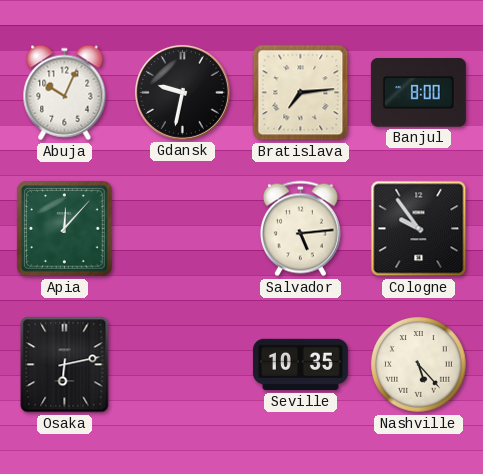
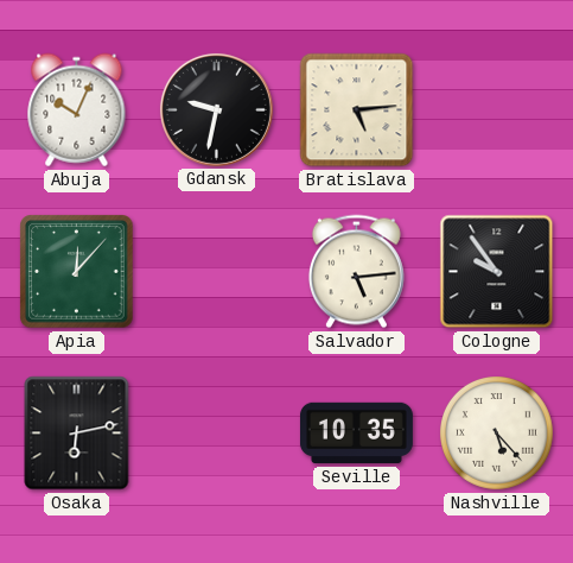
Bratislava: 7:14 -> 5:14
Banjul: 8:00 -> none
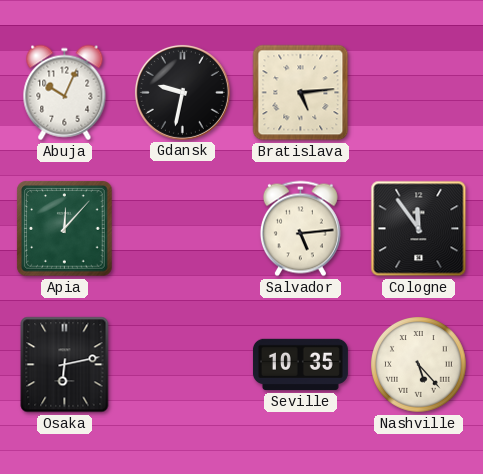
Cologne: 9:54 -> 11:54
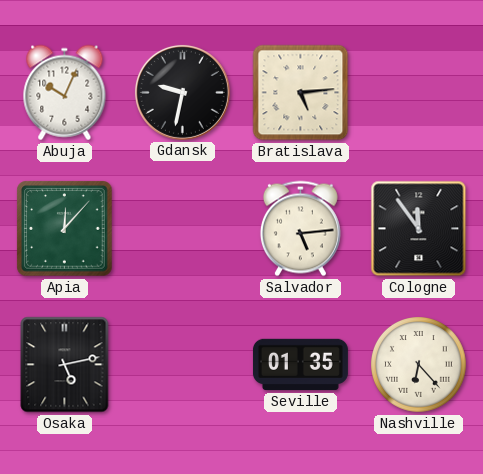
Osaka: 6:13 -> 5:13
Seville: 10:35 -> 01:35
Nashville: 5:23 -> 6:23
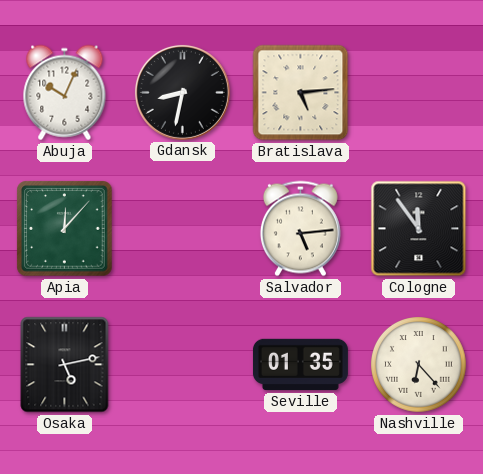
Gdansk: 9:32 -> 8:32
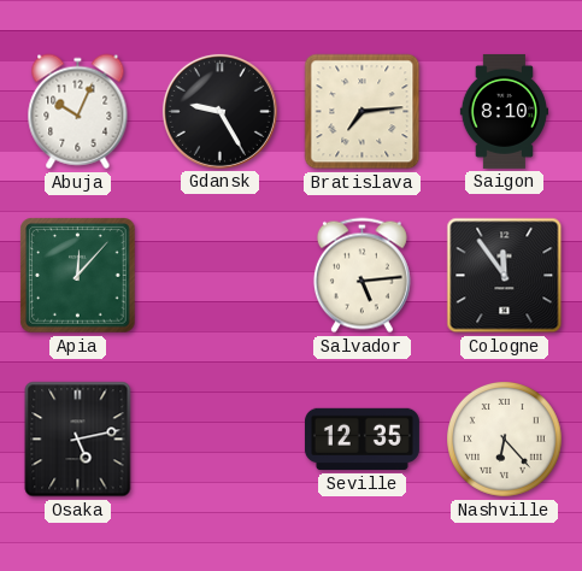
Gdansk: 8:32 -> 9:25
Bratislava: 5:14 -> 7:14
Saigon: none -> 8:10
Seville: 01:35 -> 12:35
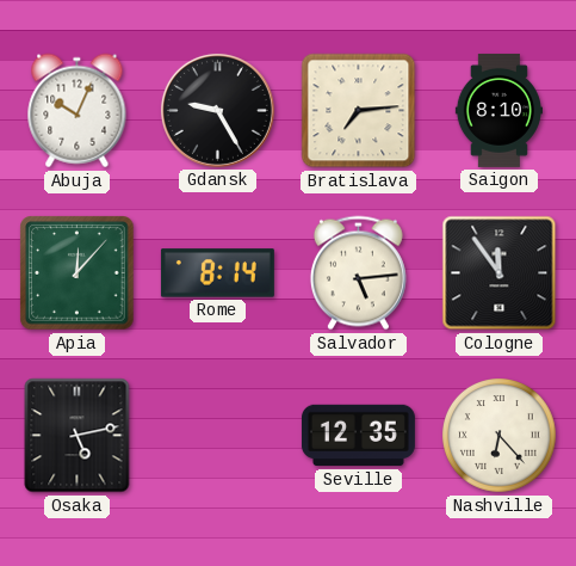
Rome: none -> 8:14
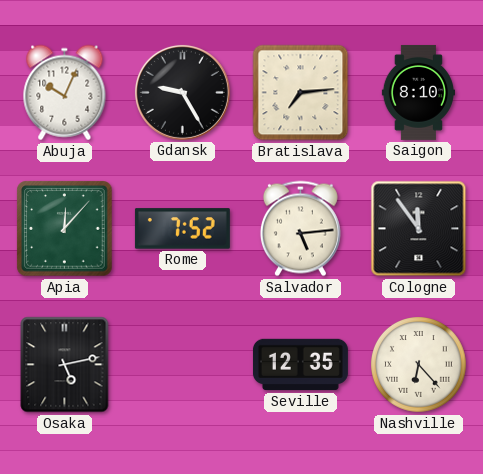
Rome: 8:14 -> 7:52
